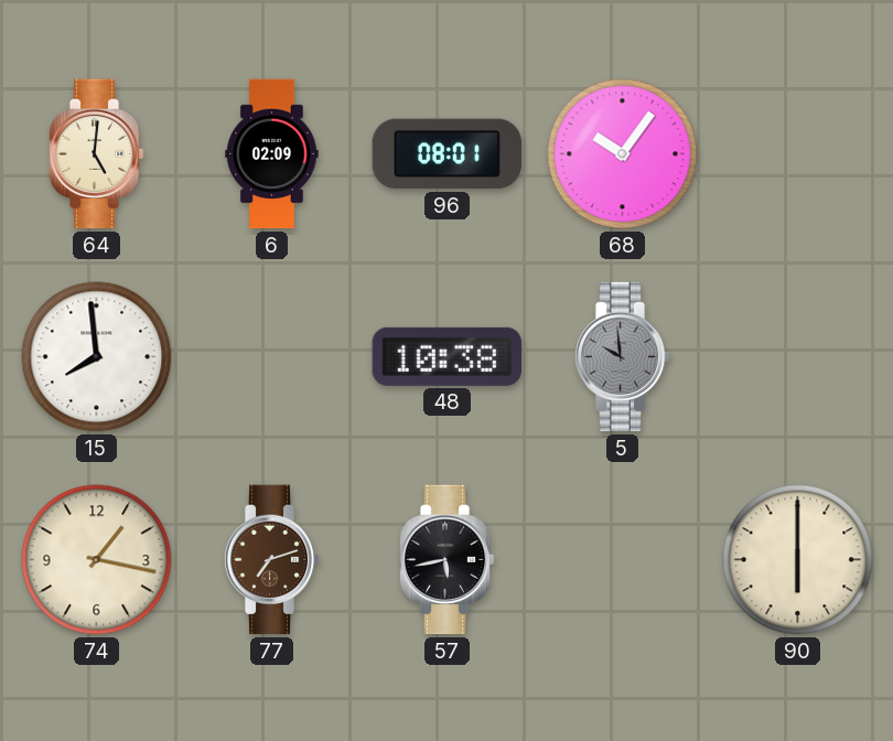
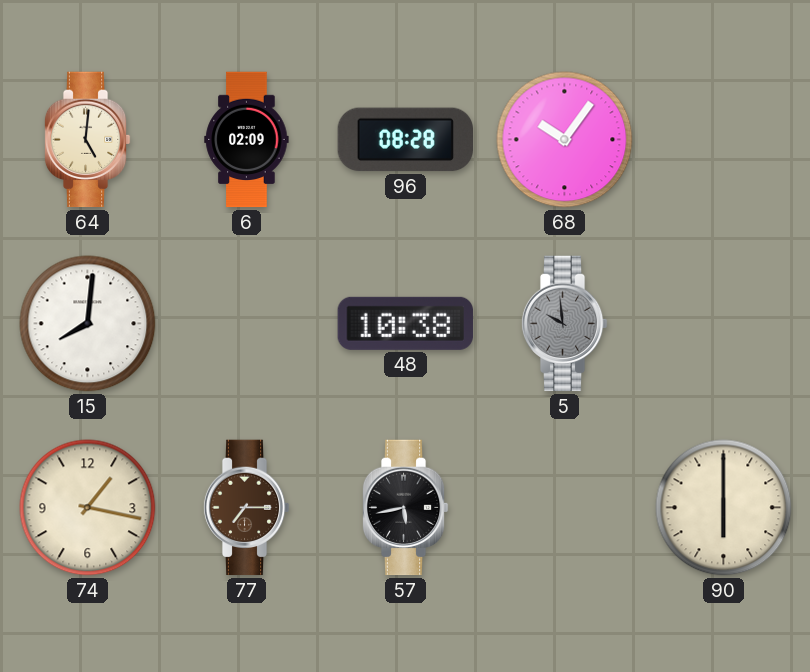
96: 08:01 -> 08:28
15: 7:59 -> 8:01
77: 7:12 -> 7:15
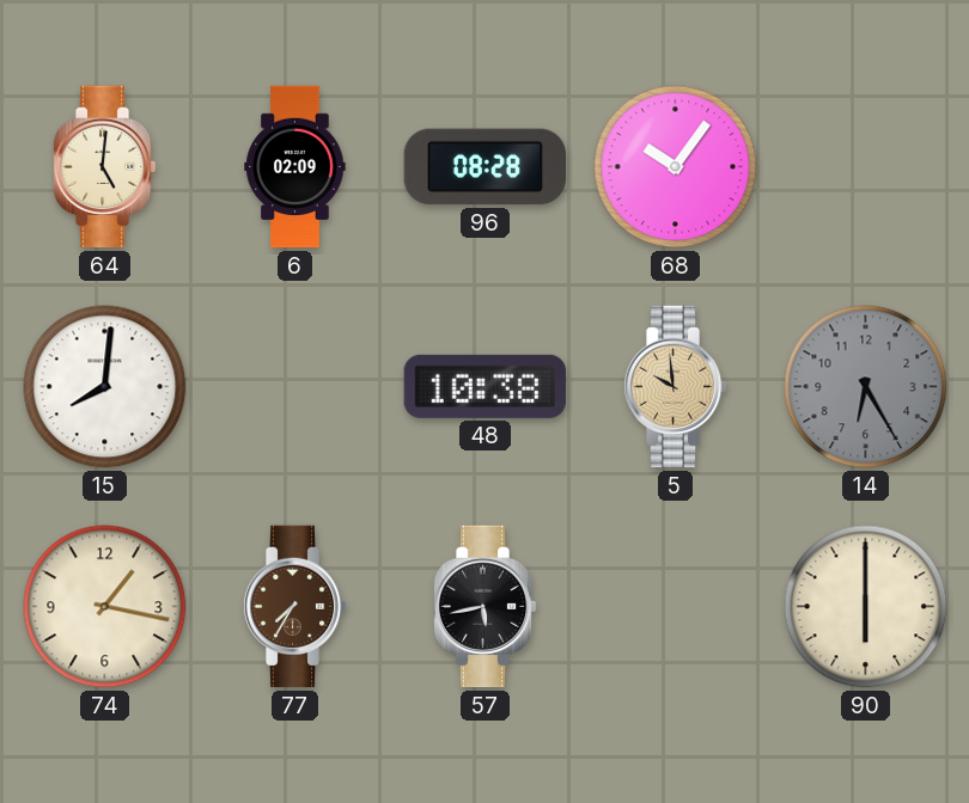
5 dial: grey -> champagne
14: none -> 6:25
77: 7:15 -> 7:35
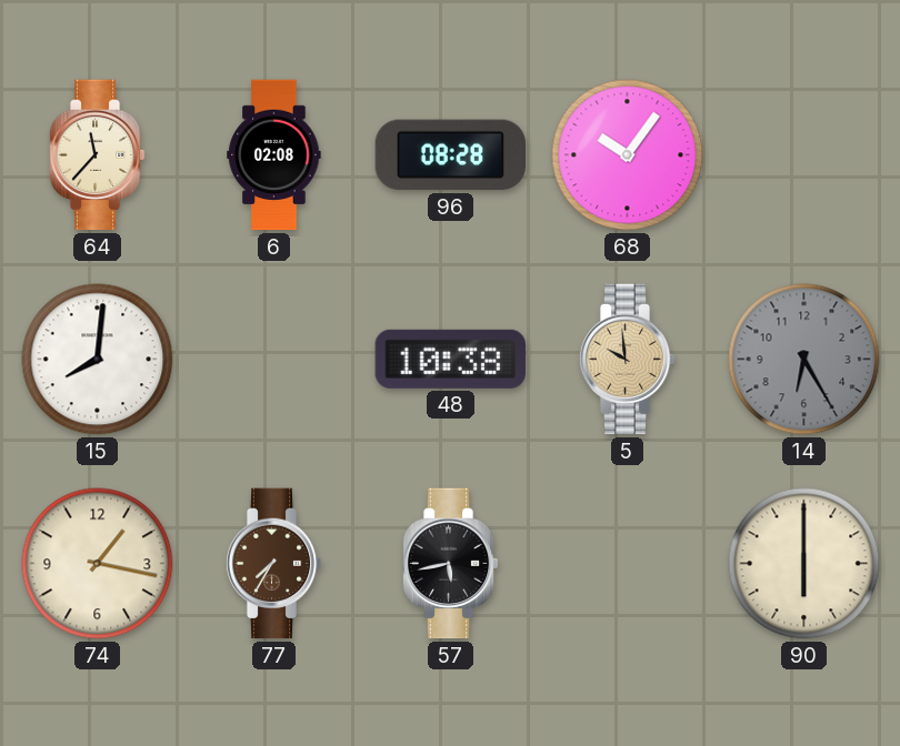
64: 5:01 -> 11:37
6: 02:09 -> 02:08
